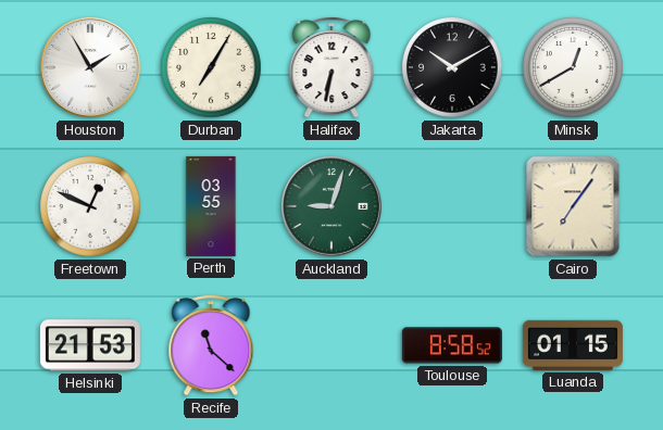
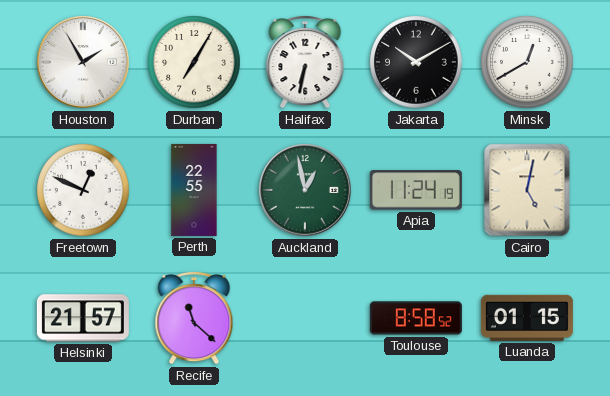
Perth: 03:55 -> 22:55
Auckland: 9:03 -> 12:58
Apia: none -> 11:24
Cairo: 7:06 -> 5:02
Helsinki: 21:53 -> 21:57
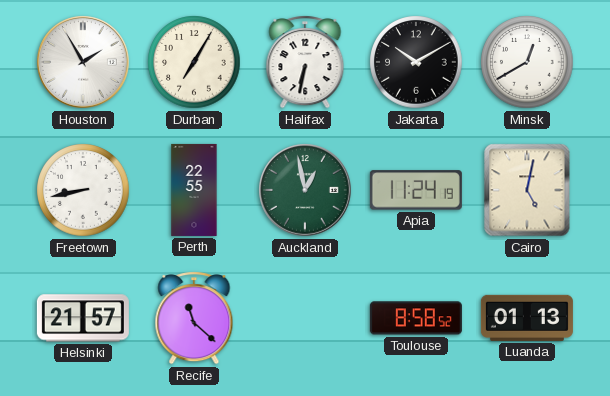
Freetown: 12:49 -> 8:43
Luanda: 01:15 -> 01:13
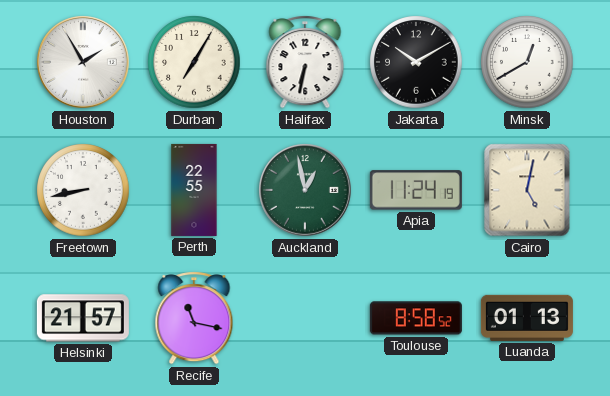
Recife: 11:22 -> 11:17
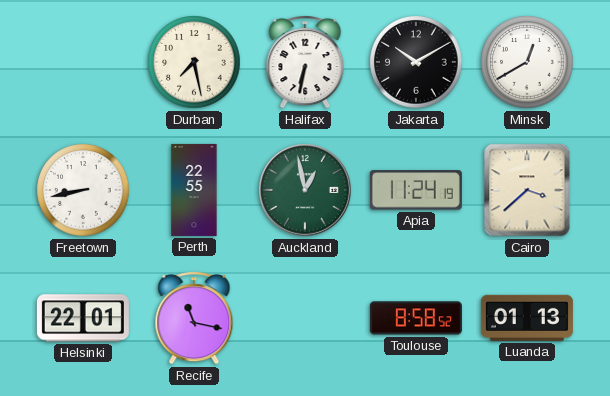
Houston: 1:55 -> none
Durban: 7:05 -> 7:28
Cairo: 5:02 -> 3:38
Helsinki: 21:57 -> 22:01
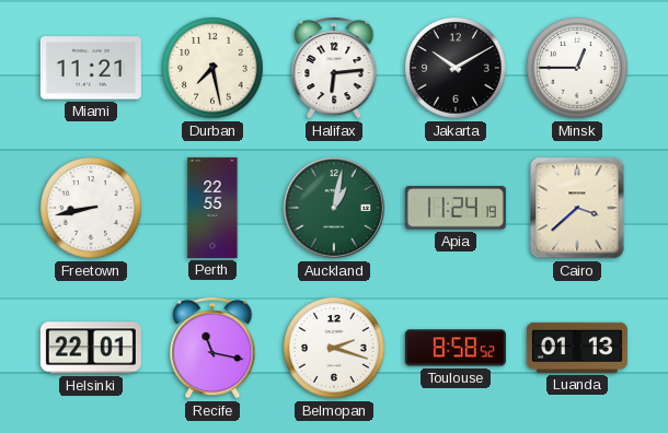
Miami: none -> 11:21
Halifax: 6:32 -> 6:14
Minsk: 12:40 -> 12:45
Auckland: 12:58 -> 1:02
Belmopan: none -> 2:18
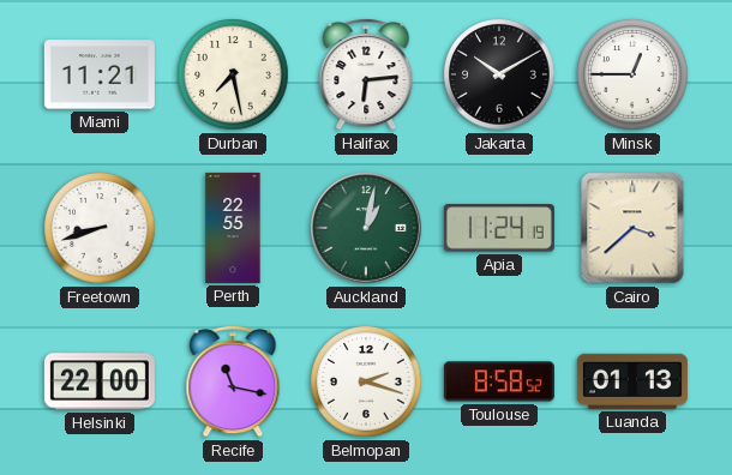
Freetown: 8:43 -> 8:42
Helsinki: 22:01 -> 22:00
